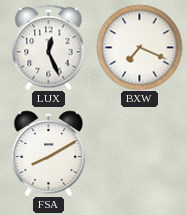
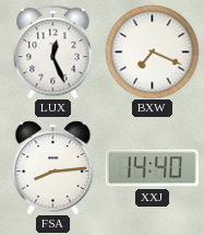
FSA: 8:10 -> 8:14
XXJ: none -> 14:40
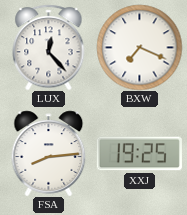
LUX: 12:26 -> 12:23
XXJ: 14:40 -> 19:25
